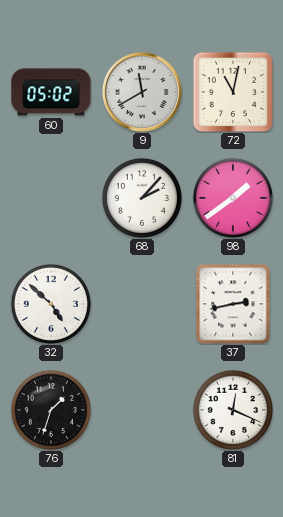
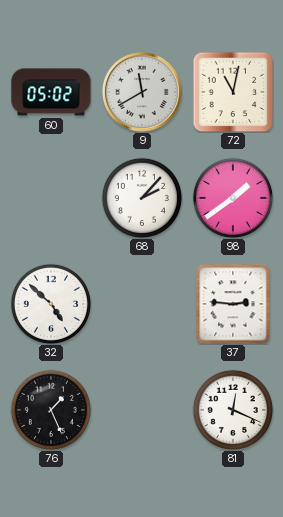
37: 2:43 -> 2:46
76: 1:33 -> 1:26
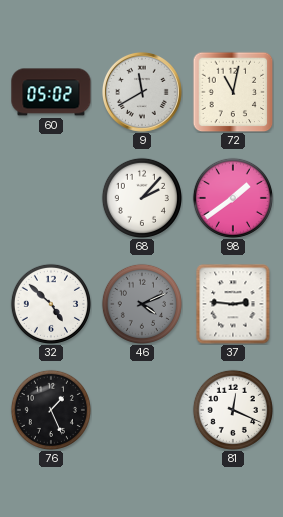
46: none -> 4:11
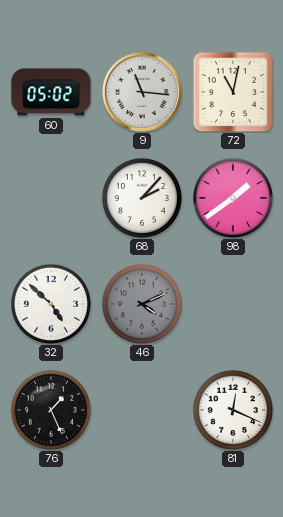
9: 11:40 -> 11:16
37: 2:46 -> none
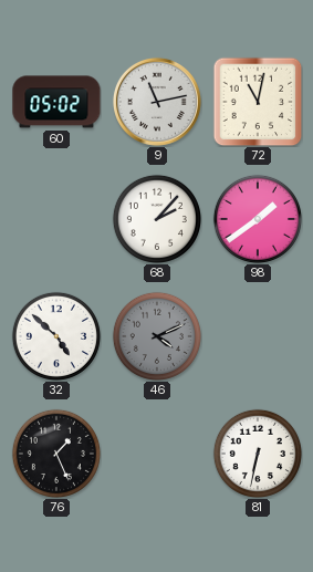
9: 11:16 -> 11:13
81: 12:19 -> 6:32
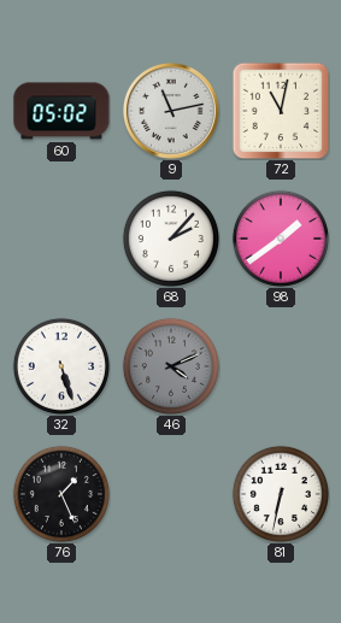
32: 4:52 -> 5:27
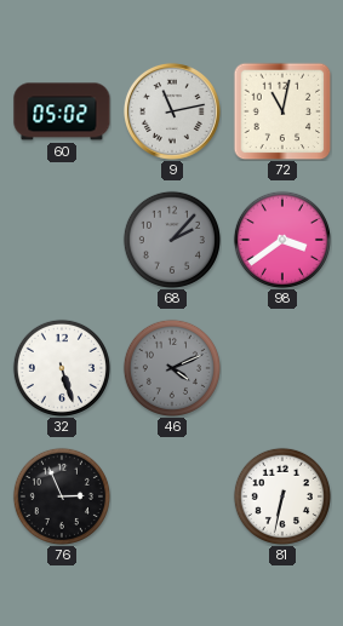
68 dial: white -> grey
98: 1:39 -> 3:39
76: 1:26 -> 2:56
